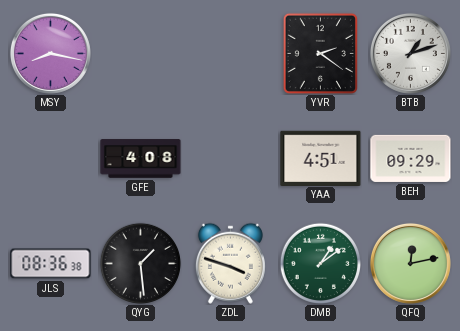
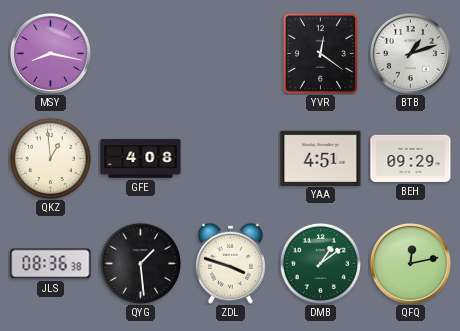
YVR: 2:21 -> 12:21
QKZ: none -> 12:59
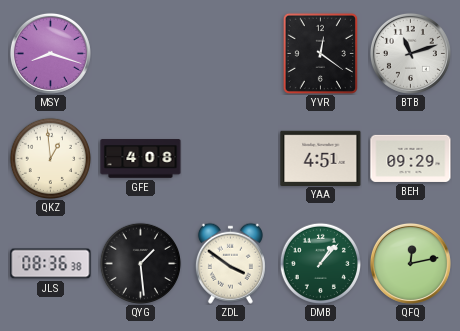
MSY: 8:17 -> 8:18
BTB: 1:12 -> 11:12
ZDL: 3:48 -> 3:51
DMB: 1:09 -> 1:07
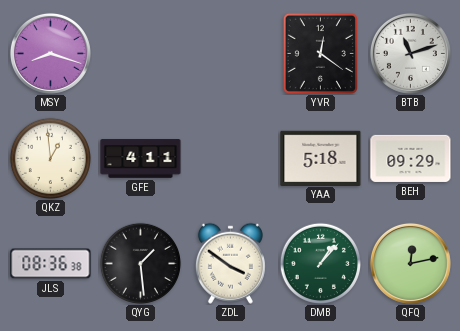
GFE: 4:08 -> 4:11
YAA: 4:51 -> 5:18
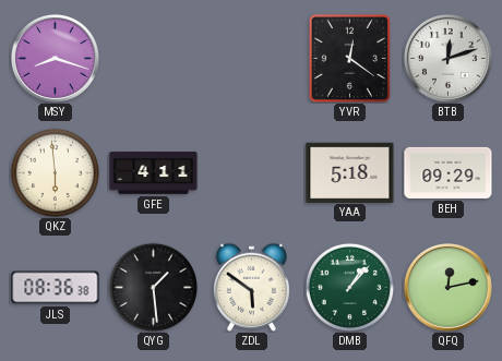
BTB: 11:12 -> 12:12
QKZ: 12:59 -> 5:59
ZDL: 3:51 -> 5:51
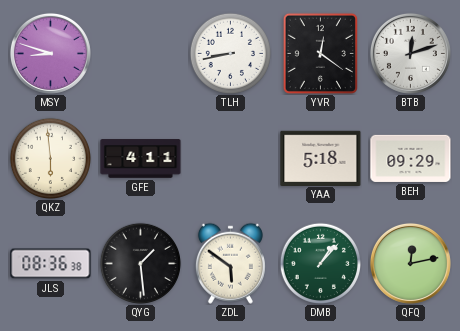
MSY: 8:18 -> 8:48
TLH: none -> 8:43
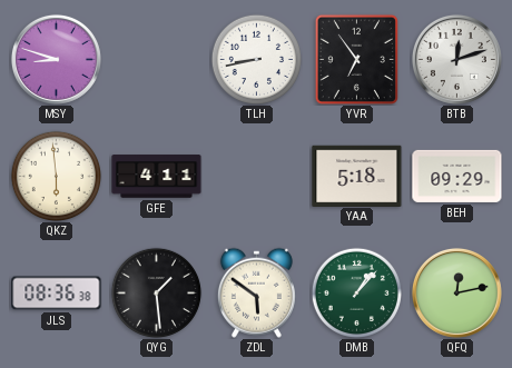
YVR: 12:21 -> 6:54
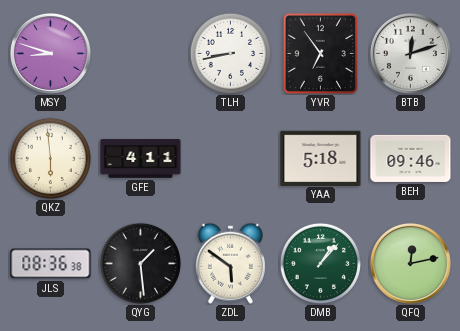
BEH: 09:29 -> 09:46
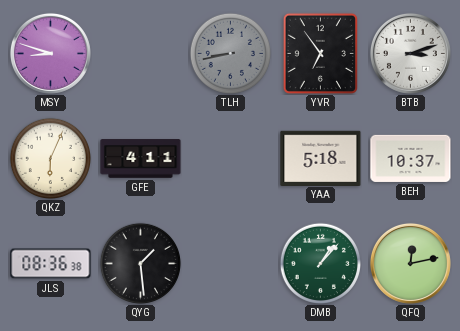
TLH dial: white -> grey
BTB: 12:12 -> 3:12
QKZ: 5:59 -> 6:04
BEH: 09:46 -> 10:37
ZDL: 5:51 -> none
